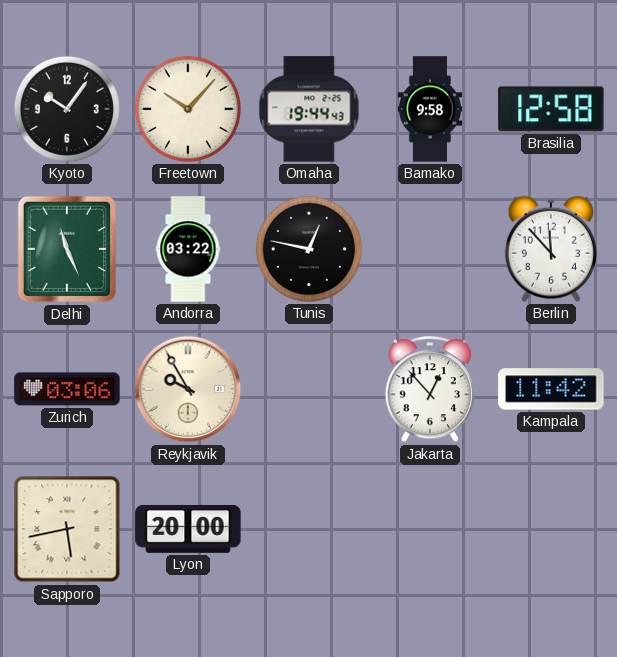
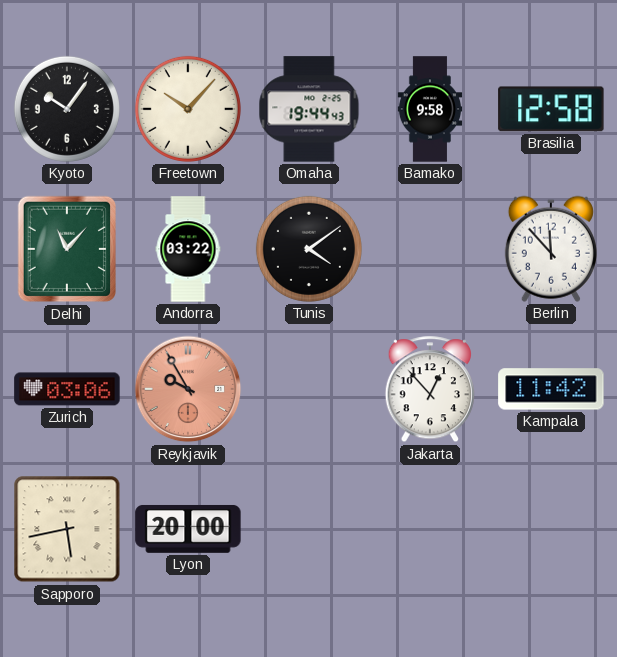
Delhi: 11:26 -> 11:07
Tunis: 12:47 -> 4:09
Reykjavik dial: cream -> salmon
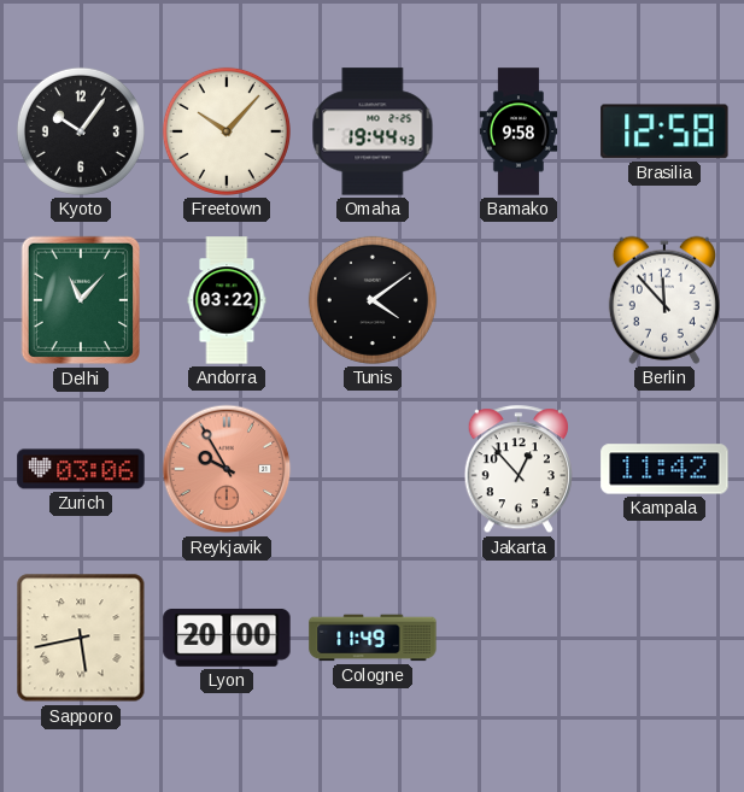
Cologne: none -> 11:49
